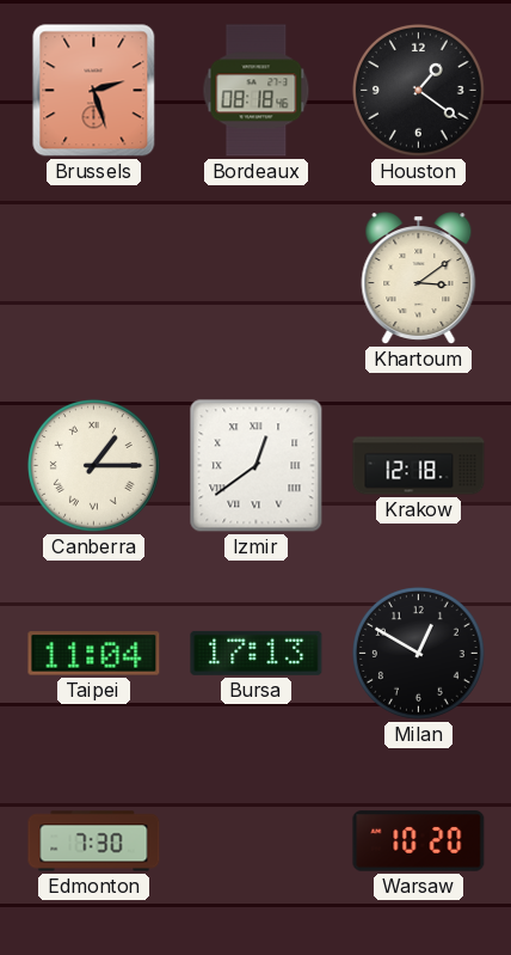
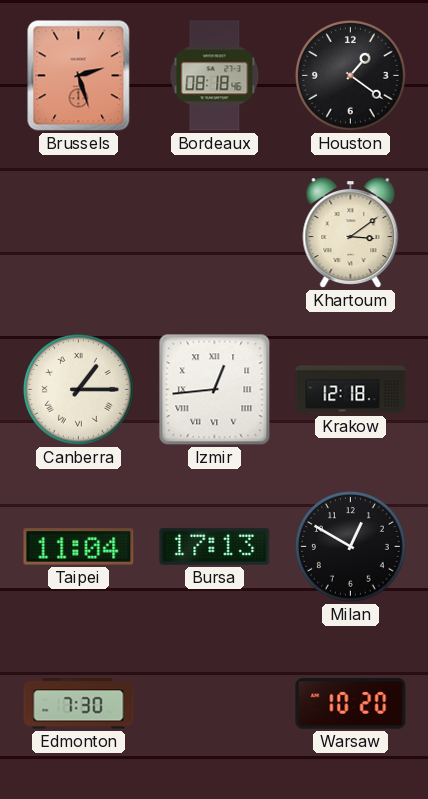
Izmir: 12:39 -> 12:44
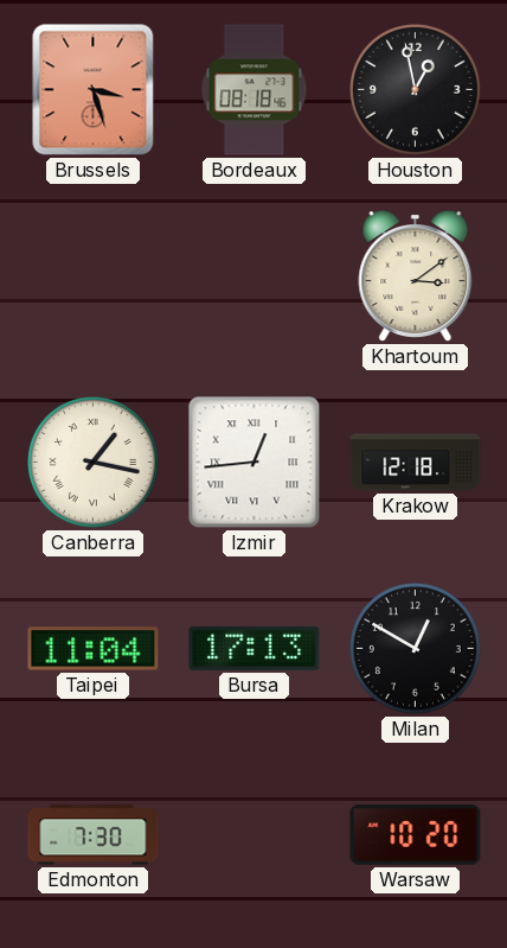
Brussels: 2:27 -> 3:27
Houston: 1:21 -> 12:58
Canberra: 1:15 -> 1:17
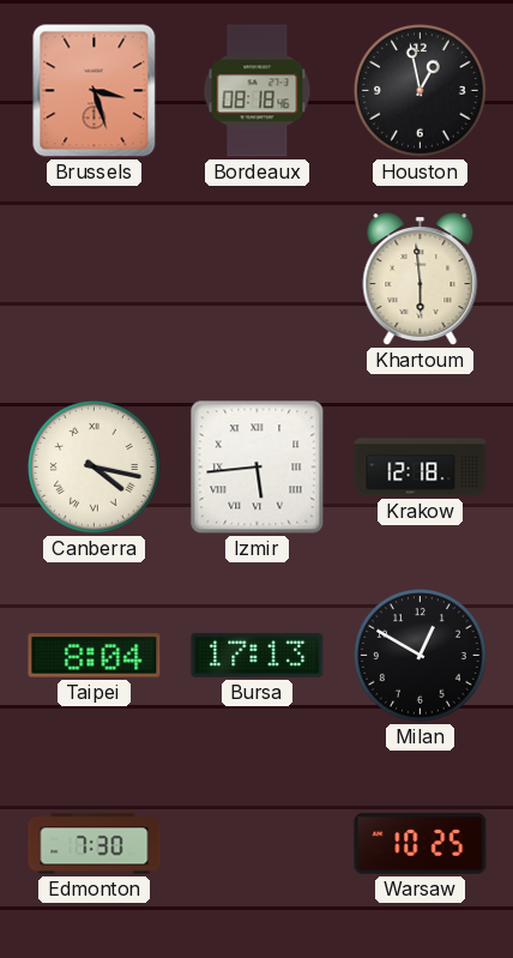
Khartoum: 3:09 -> 5:59
Canberra: 1:17 -> 4:17
Izmir: 12:44 -> 5:44
Taipei: 11:04 -> 8:04
Warsaw: 10:20 -> 10:25
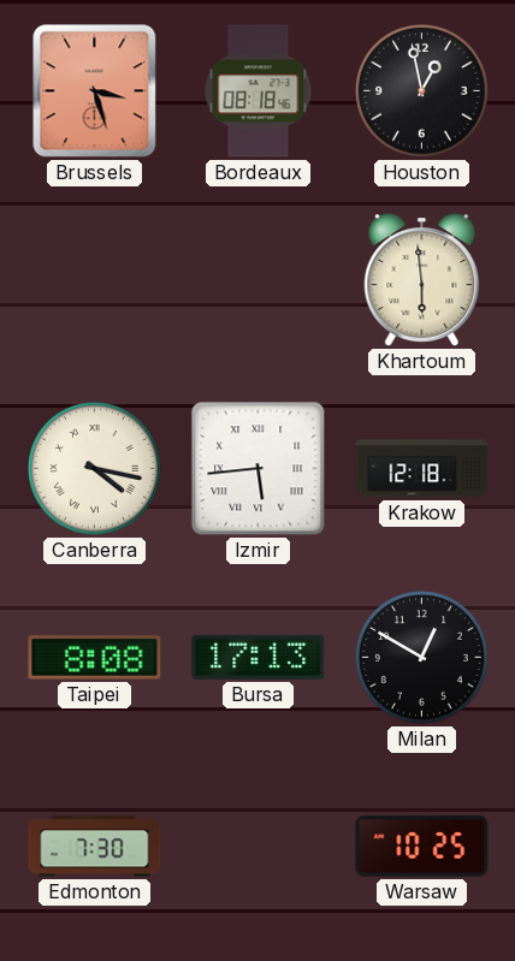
Taipei: 8:04 -> 8:08
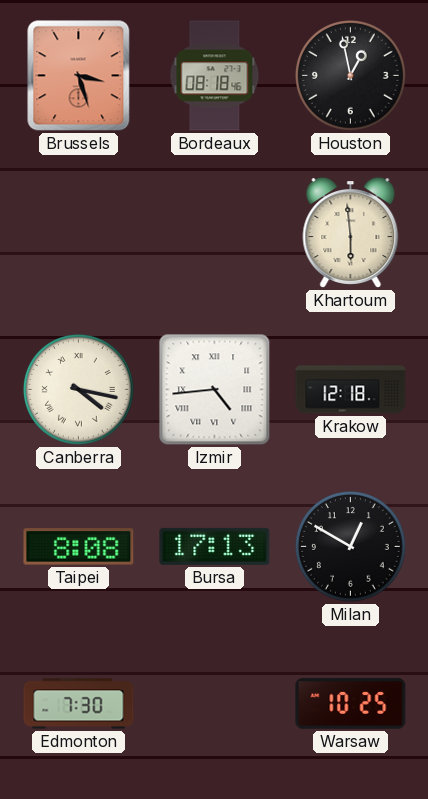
Izmir: 5:44 -> 4:44
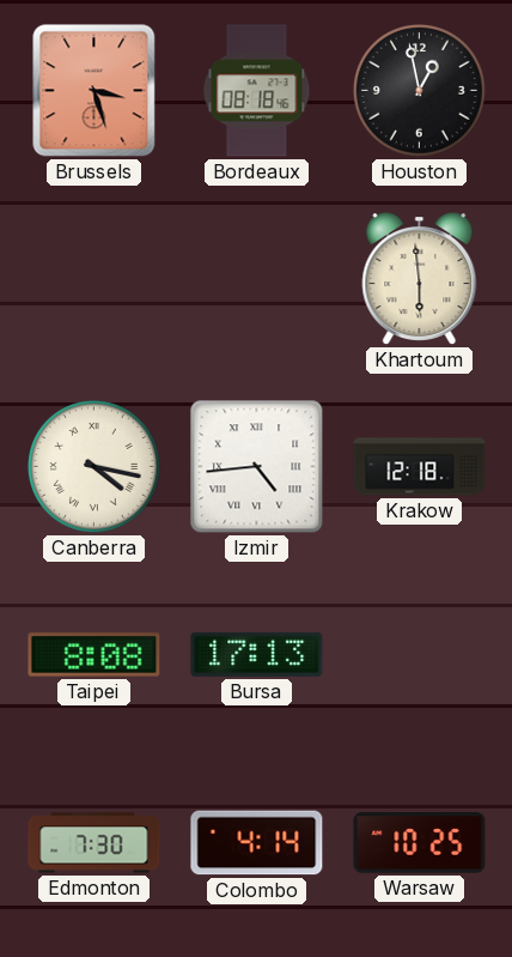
Milan: 12:50 -> none
Colombo: none -> 4:14
